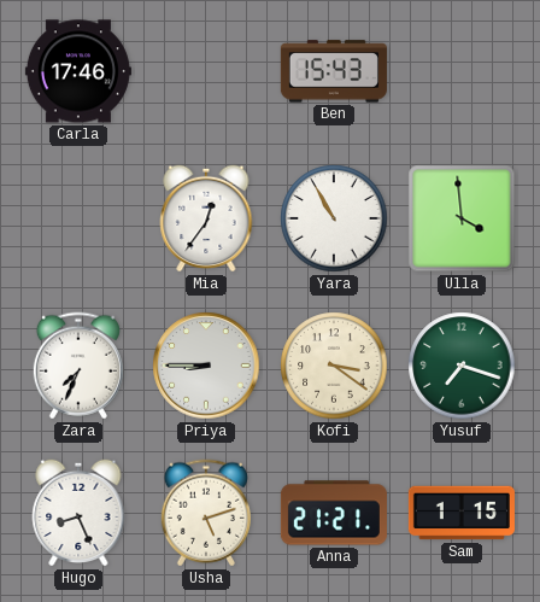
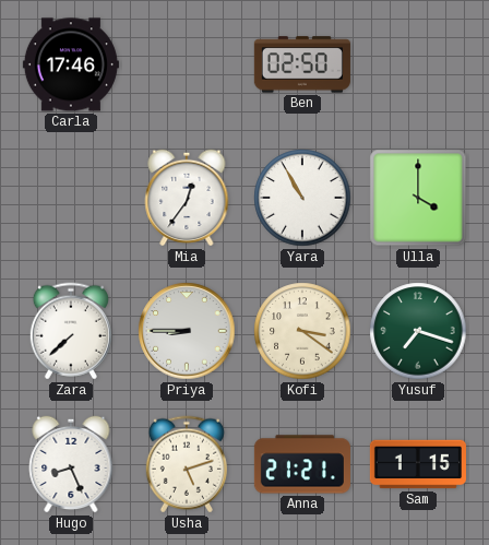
Ben: 15:43 -> 02:50
Ulla: 3:59 -> 4:00
Zara: 7:34 -> 7:38
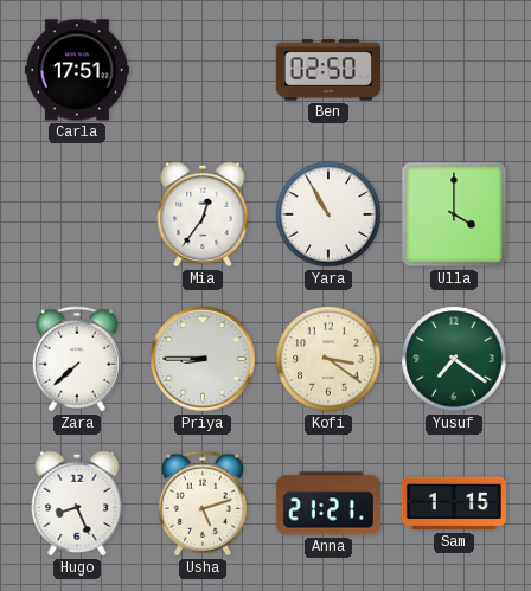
Carla: 17:46 -> 17:51
Yusuf: 7:18 -> 7:21
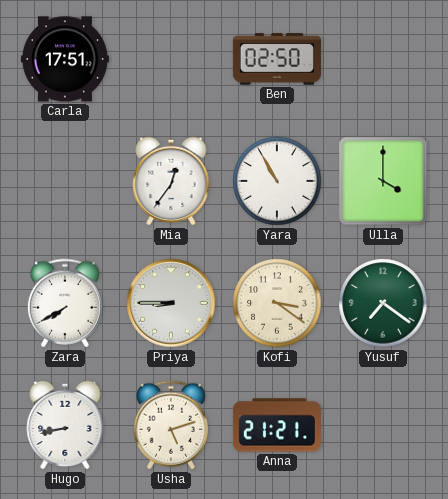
Zara: 7:38 -> 7:40
Hugo: 8:26 -> 8:43
Sam: 1:15 -> none
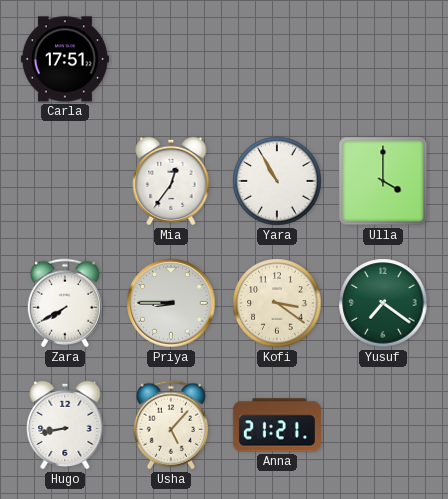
Ben: 02:50 -> none
Usha: 5:12 -> 5:07
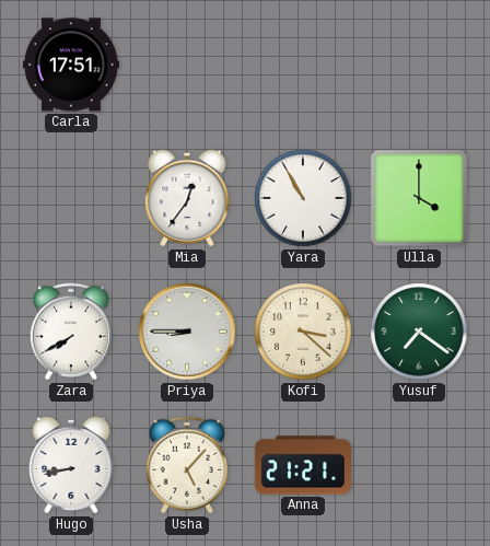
Kofi: 3:21 -> 3:22
